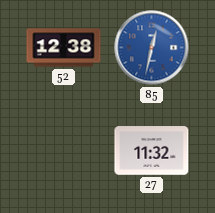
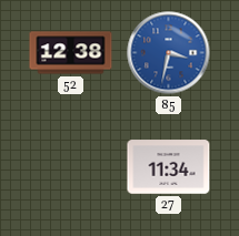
85: 12:32 -> 3:32
27: 11:32 -> 11:34
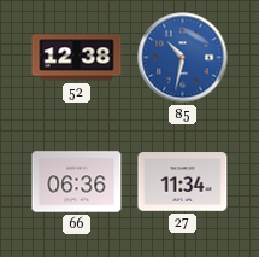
85: 3:32 -> 10:32
66: none -> 06:36
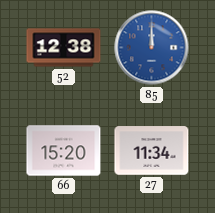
85: 10:32 -> 12:00
66: 06:36 -> 15:20
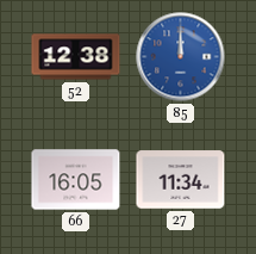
66: 15:20 -> 16:05
